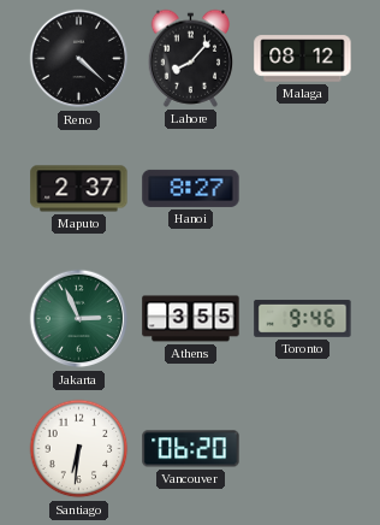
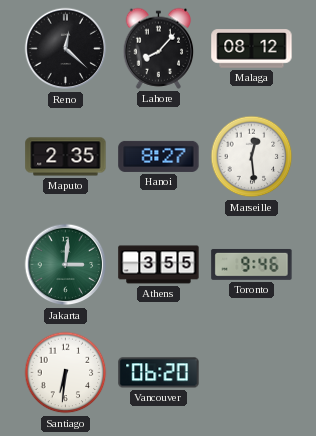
Reno: 4:22 -> 12:22
Maputo: 2:37 -> 2:35
Marseille: none -> 12:29
Jakarta: 2:56 -> 3:01
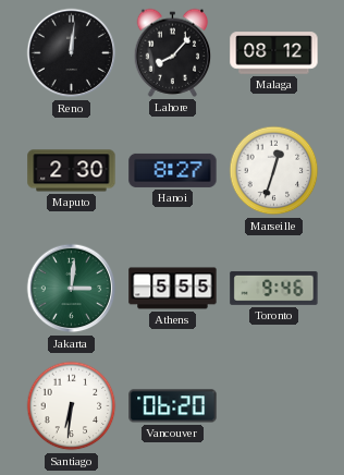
Reno: 12:22 -> 12:01
Maputo: 2:35 -> 2:30
Marseille: 12:29 -> 12:33
Athens: 3:55 -> 5:55
